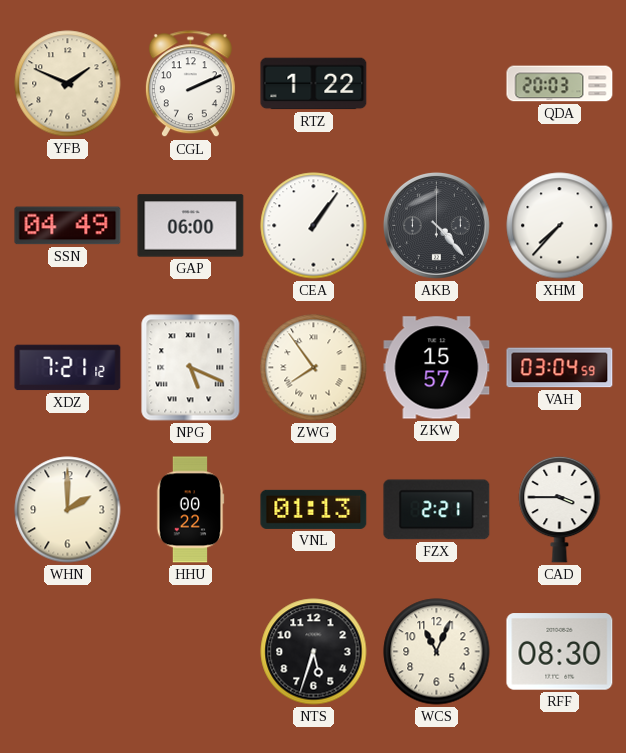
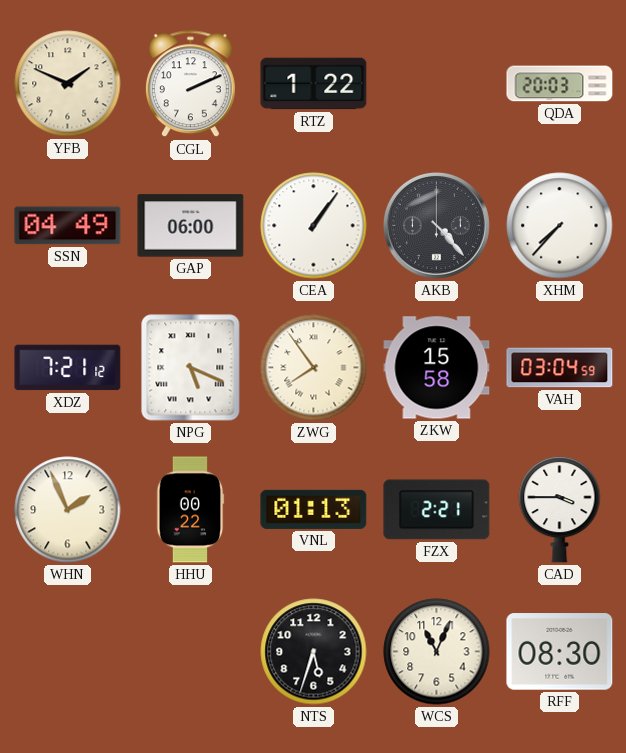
ZKW: 15:57 -> 15:58
WHN: 2:00 -> 1:56
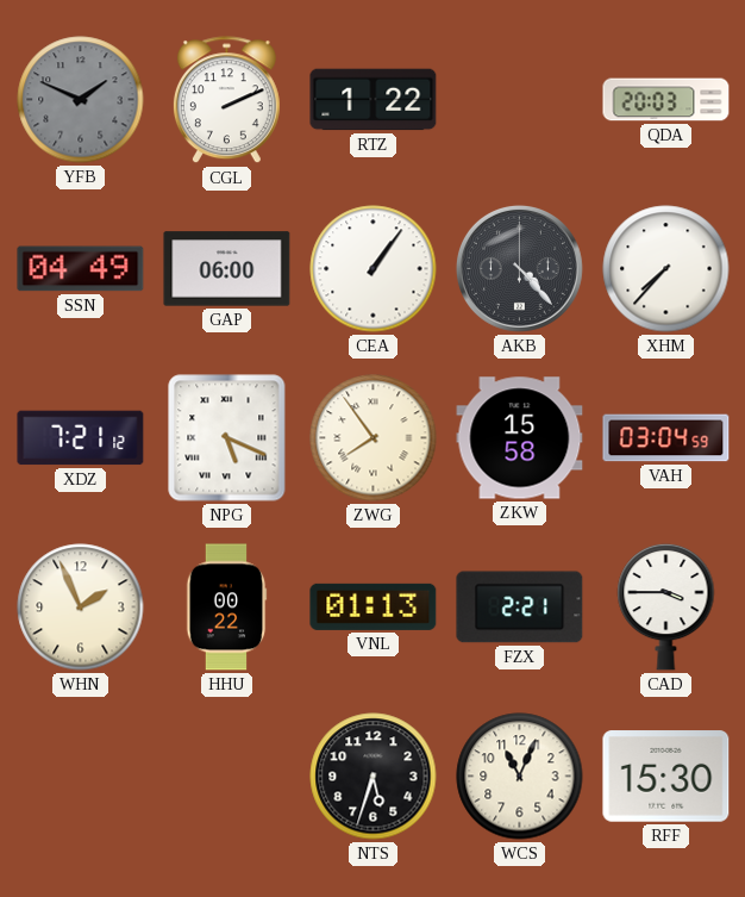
YFB dial: cream -> grey
RFF: 08:30 -> 15:30
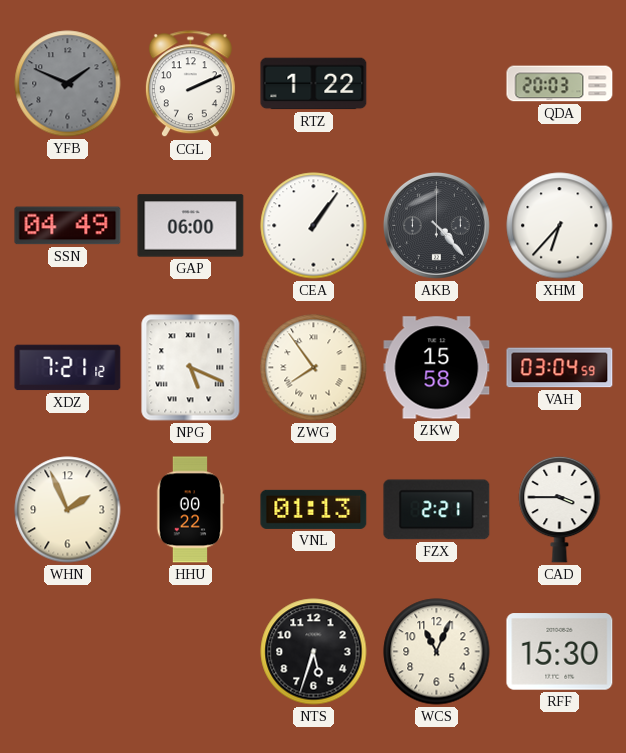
XHM: 7:37 -> 6:37
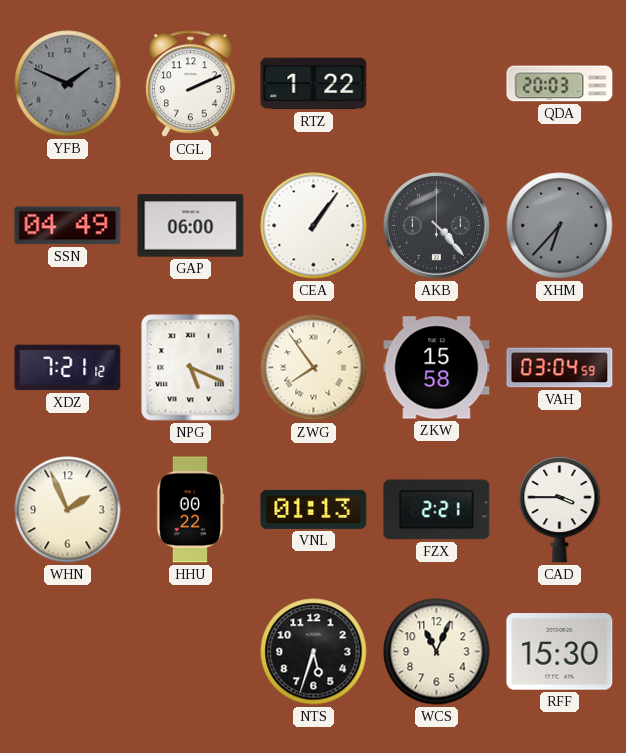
XHM dial: white -> grey
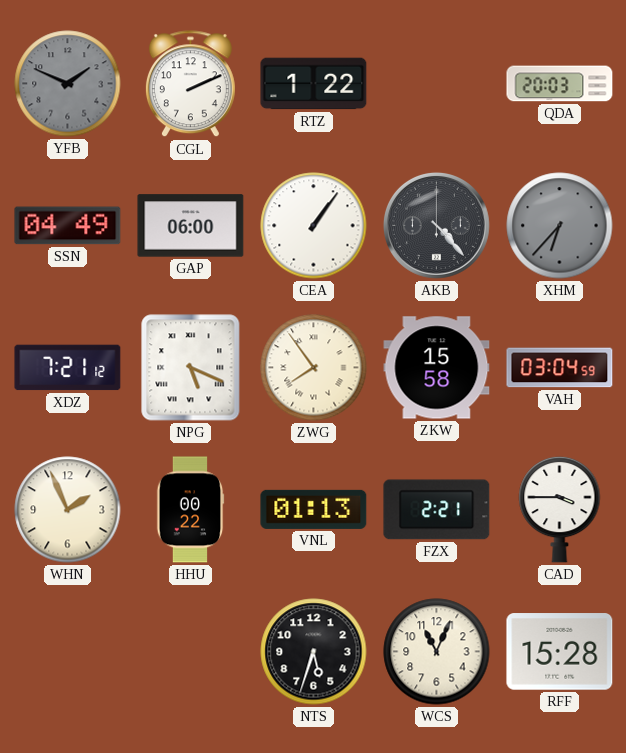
RFF: 15:30 -> 15:28
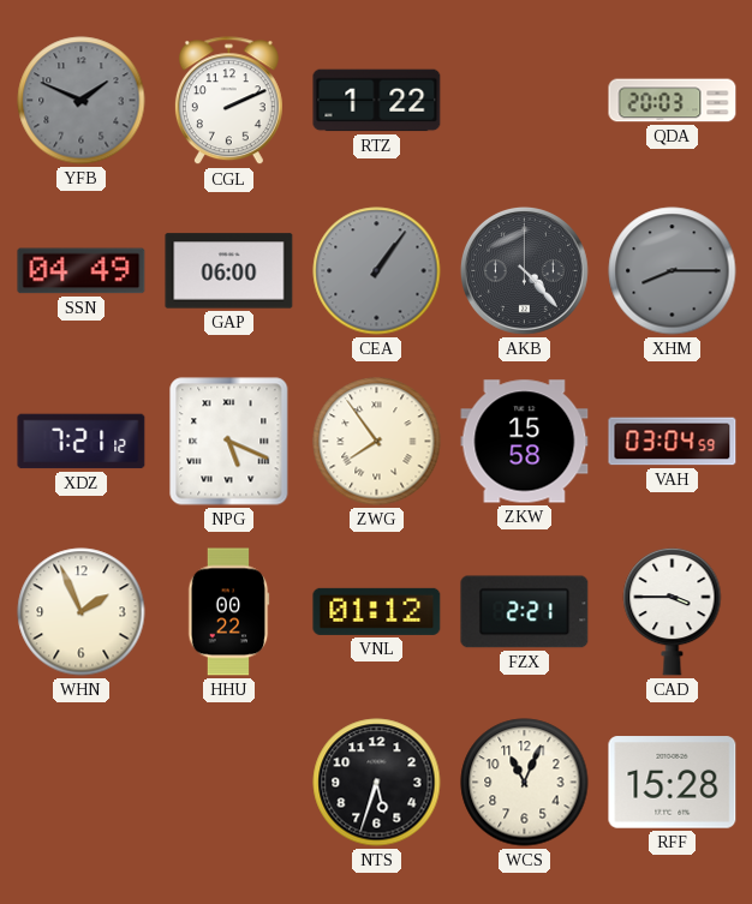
CEA dial: white -> grey
XHM: 6:37 -> 8:15
VNL: 01:13 -> 01:12
